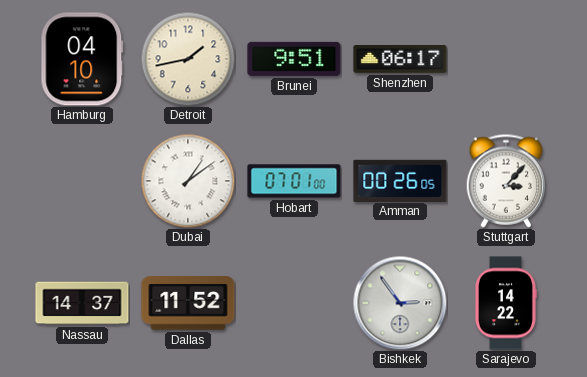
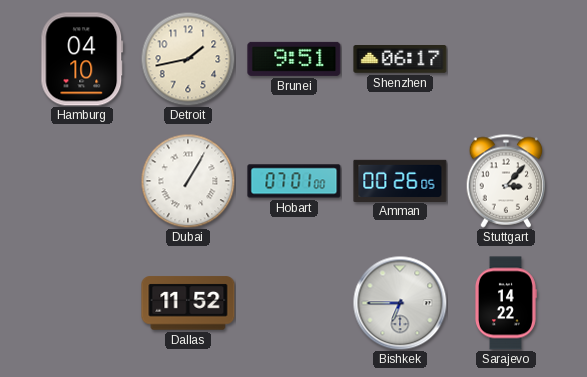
Dubai: 1:09 -> 1:05
Nassau: 14:37 -> none
Bishkek: 2:54 -> 6:45
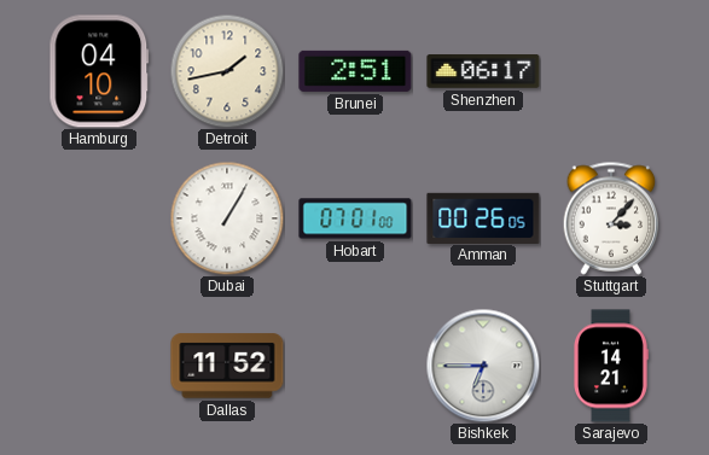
Brunei: 9:51 -> 2:51
Sarajevo: 14:22 -> 14:21
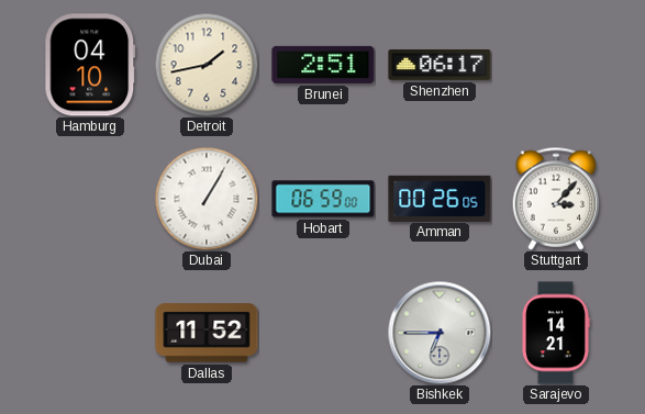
Hobart: 07:01 -> 06:59
